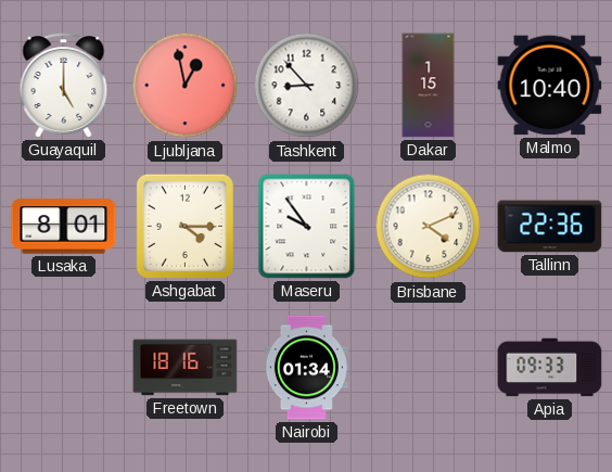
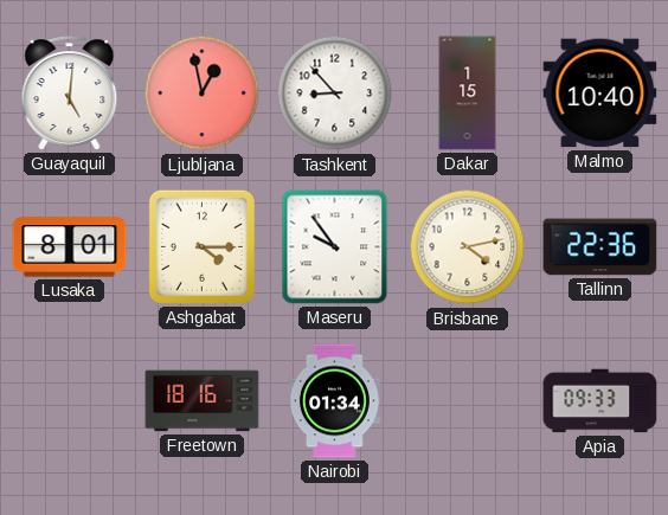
Guayaquil: 5:00 -> 5:01
Brisbane: 4:11 -> 4:13
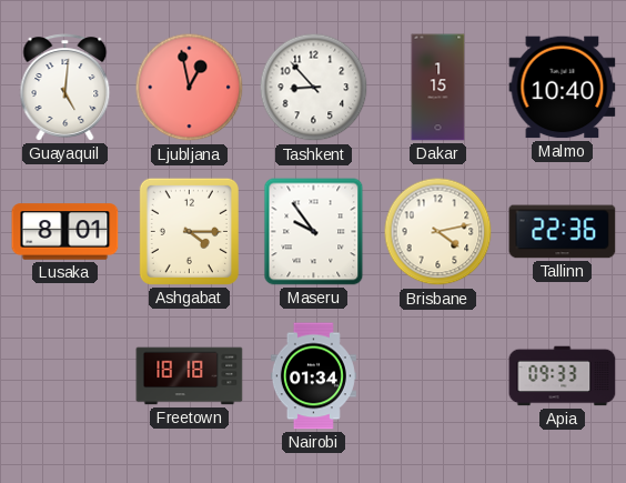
Freetown: 18:16 -> 18:18
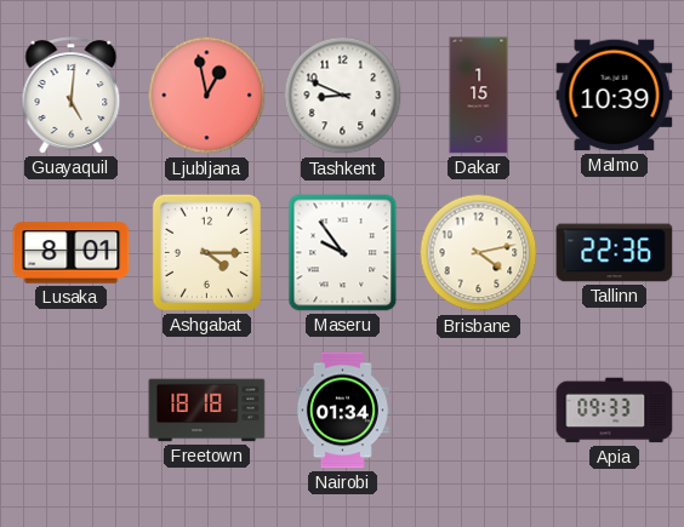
Tashkent: 8:53 -> 8:49
Malmo: 10:40 -> 10:39
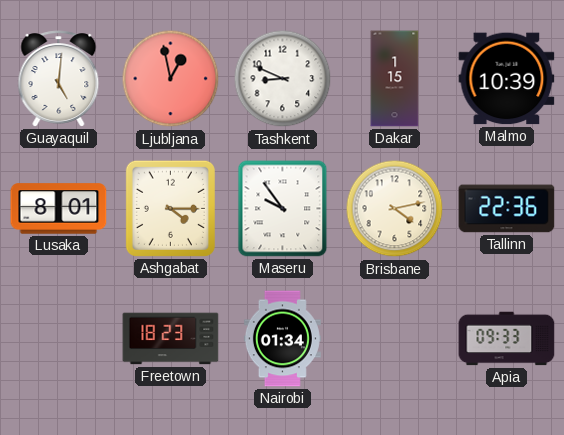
Freetown: 18:18 -> 18:23
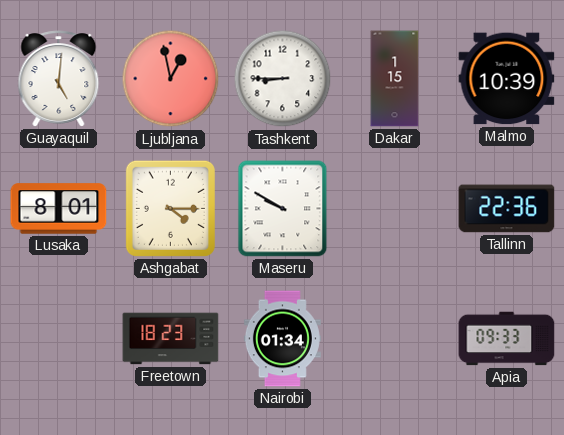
Tashkent: 8:49 -> 8:45
Maseru: 9:54 -> 9:50
Brisbane: 4:13 -> none
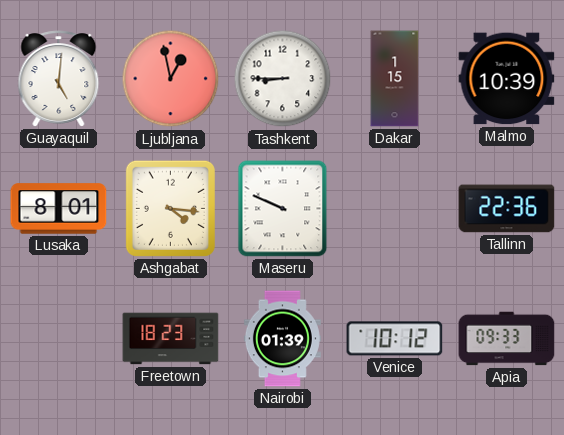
Ashgabat: 4:15 -> 4:16
Maseru: 9:50 -> 9:49
Nairobi: 01:34 -> 01:39
Venice: none -> 10:12
